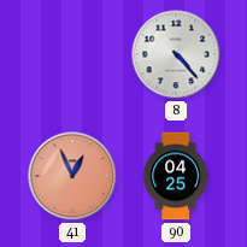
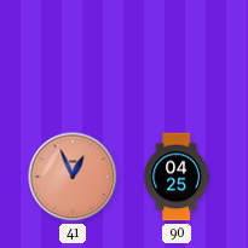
8: 4:23 -> none
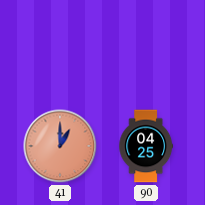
41: 12:56 -> 1:00
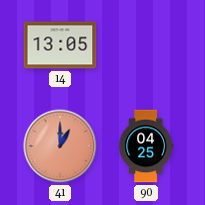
14: none -> 13:05
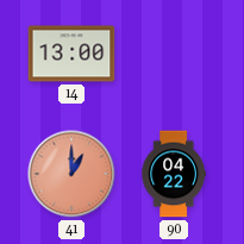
14: 13:05 -> 13:00
90: 04:25 -> 04:22
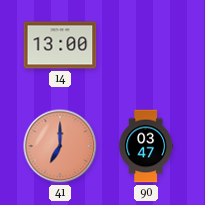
41: 1:00 -> 7:00
90: 04:22 -> 03:47
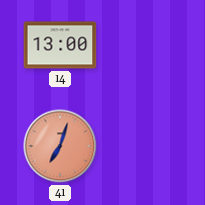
41: 7:00 -> 7:03
90: 03:47 -> none
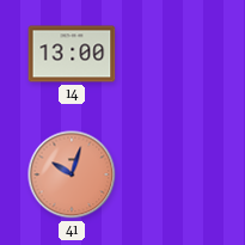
41: 7:03 -> 10:03
